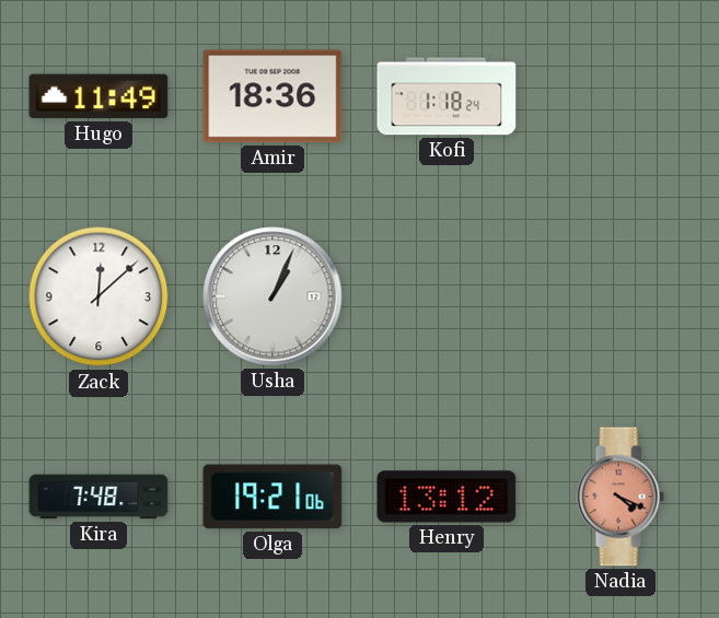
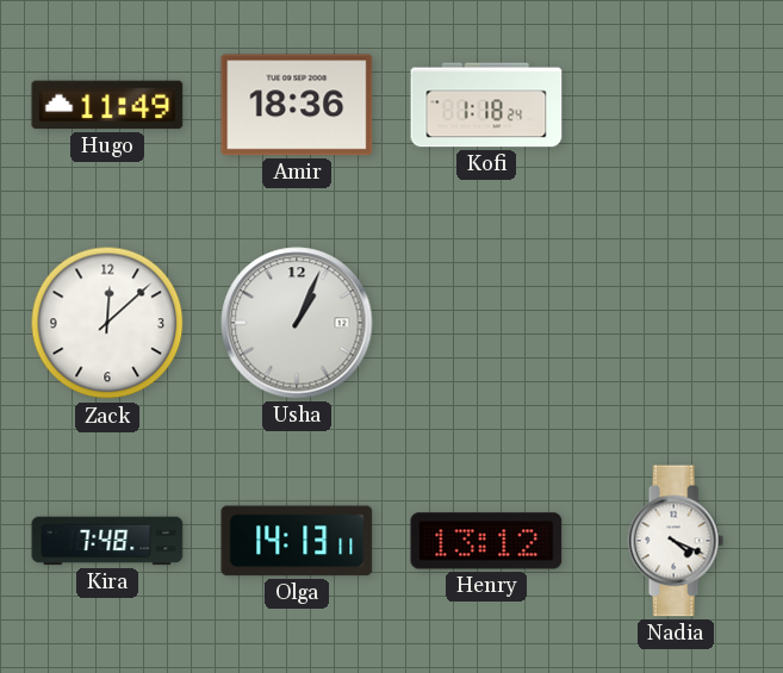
Olga: 19:21 -> 14:13
Nadia dial: salmon -> white
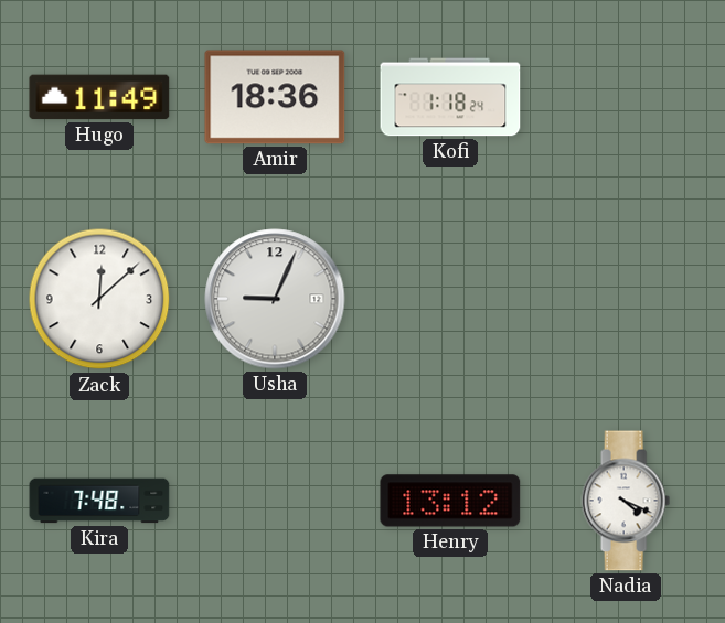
Usha: 1:04 -> 9:04
Olga: 14:13 -> none
